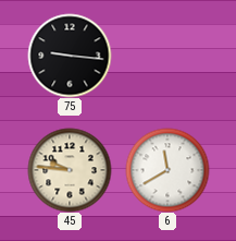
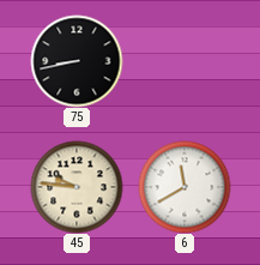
75: 9:16 -> 8:43
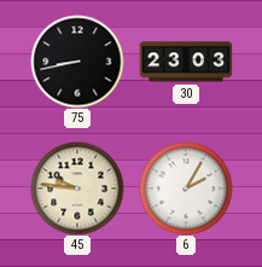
30: none -> 23:03
6: 11:40 -> 2:05
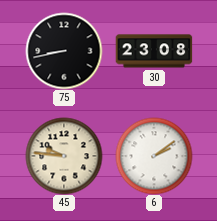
30: 23:03 -> 23:08
6: 2:05 -> 2:09
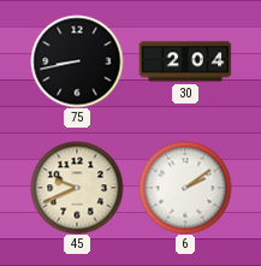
30: 23:08 -> 2:04
45: 9:46 -> 9:41
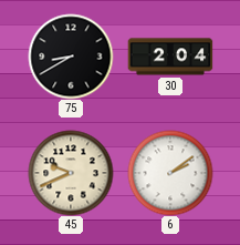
75: 8:43 -> 8:40
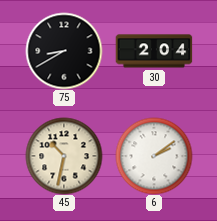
45: 9:41 -> 10:32
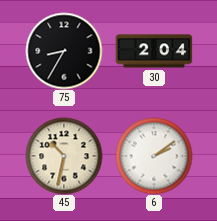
75: 8:40 -> 8:35
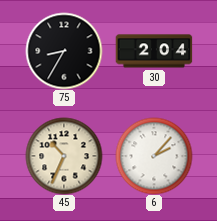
45: 10:32 -> 10:34
6: 2:09 -> 2:07
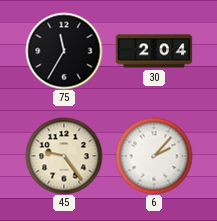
75: 8:35 -> 11:35
45: 10:34 -> 9:24
